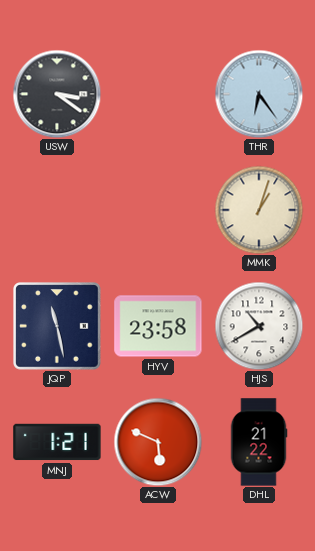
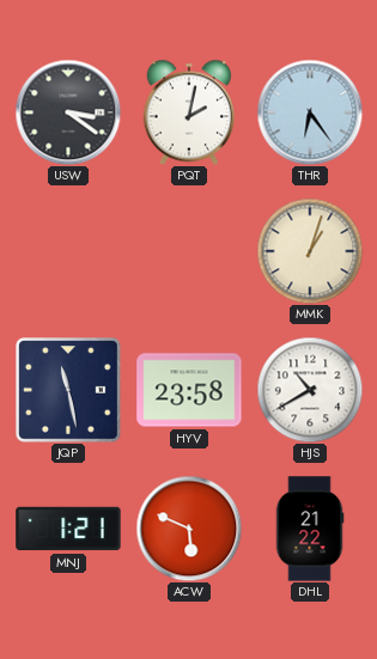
PQT: none -> 2:02
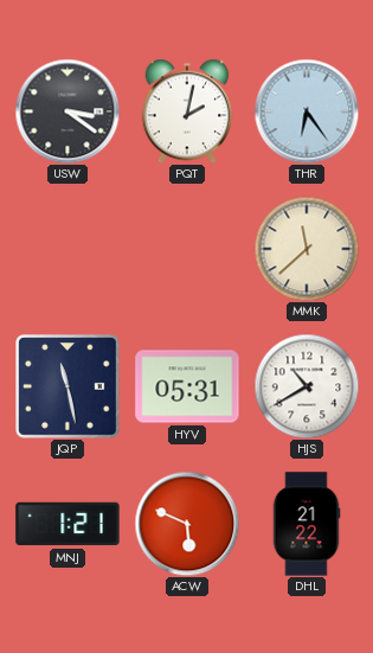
MMK: 1:03 -> 11:38
HYV: 23:58 -> 05:31
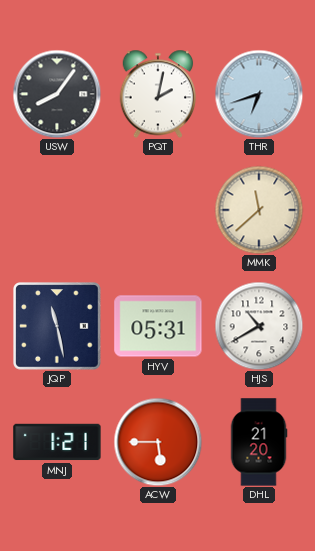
USW: 3:21 -> 8:06
THR: 6:24 -> 6:42
ACW: 5:49 -> 5:45
DHL: 21:22 -> 21:20
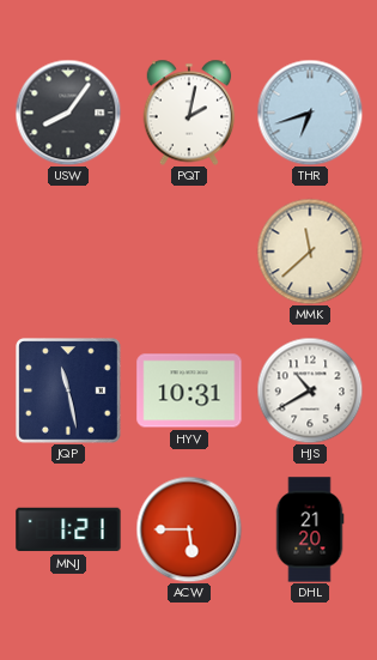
HYV: 05:31 -> 10:31
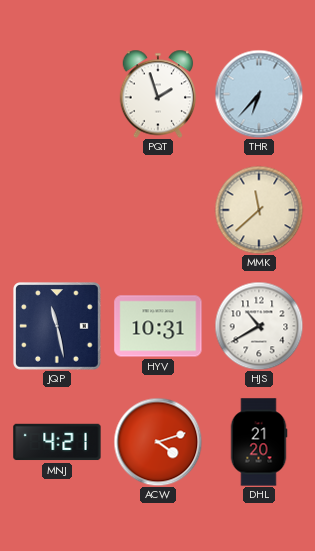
USW: 8:06 -> none
PQT: 2:02 -> 1:57
THR: 6:42 -> 6:37
MNJ: 1:21 -> 4:21
ACW: 5:45 -> 4:12
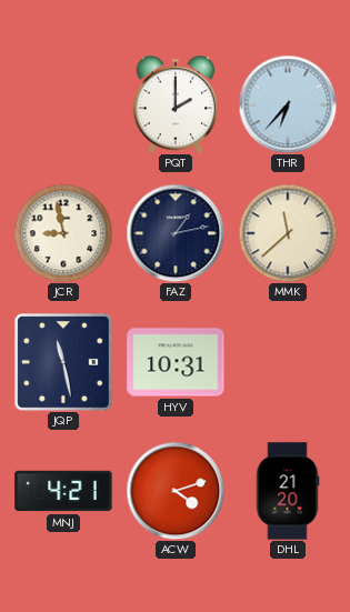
PQT: 1:57 -> 2:00
JCR: none -> 8:58
FAZ: none -> 1:13
HJS: 10:40 -> none
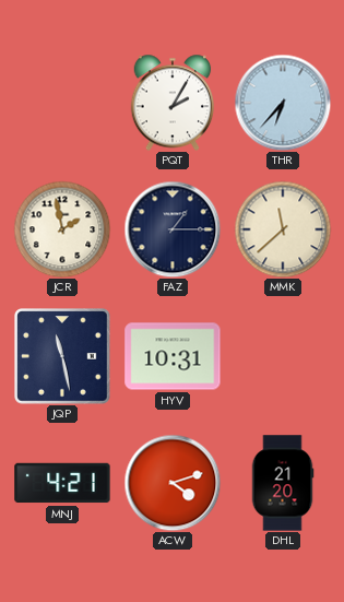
PQT: 2:00 -> 2:05
JCR: 8:58 -> 1:58
FAZ: 1:13 -> 1:15
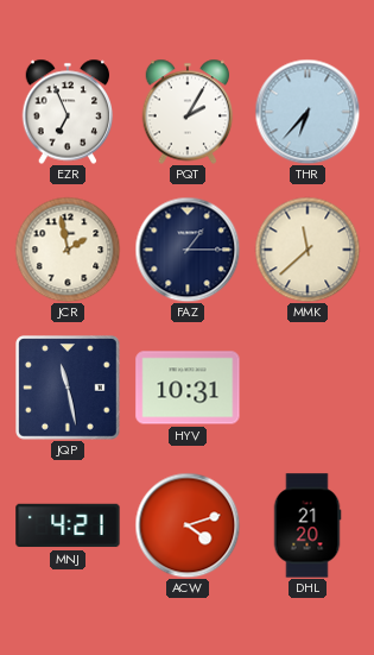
EZR: none -> 6:56
